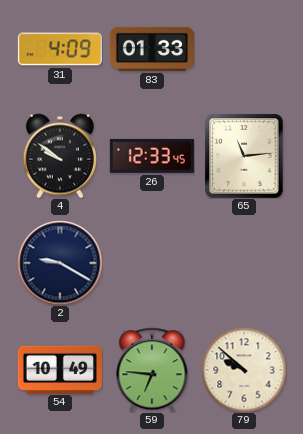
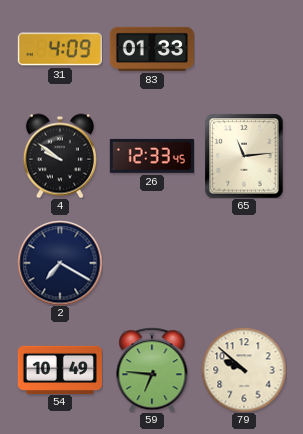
2: 9:20 -> 7:20
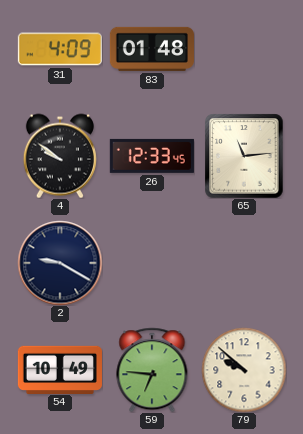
83: 01:33 -> 01:48
2: 7:20 -> 9:20
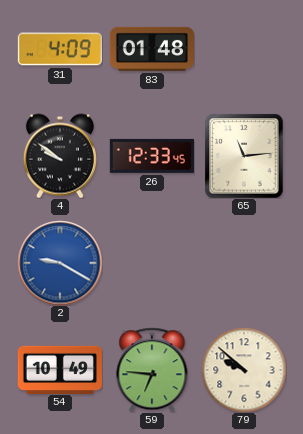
2 dial: navy -> blue
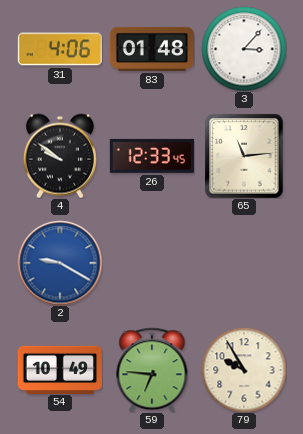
31: 4:09 -> 4:06
3: none -> 3:07
79: 9:52 -> 9:55
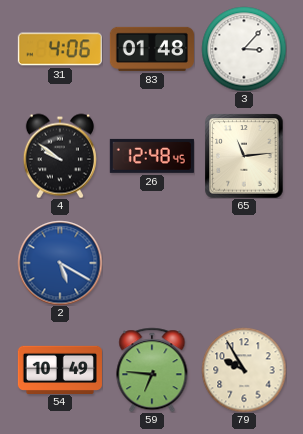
26: 12:33 -> 12:48
2: 9:20 -> 5:20
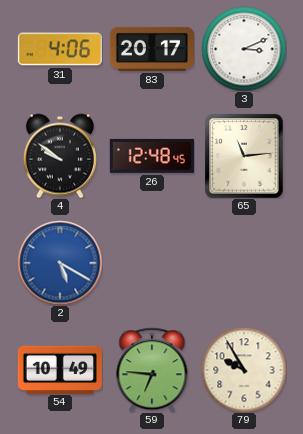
83: 01:48 -> 20:17
3: 3:07 -> 3:11
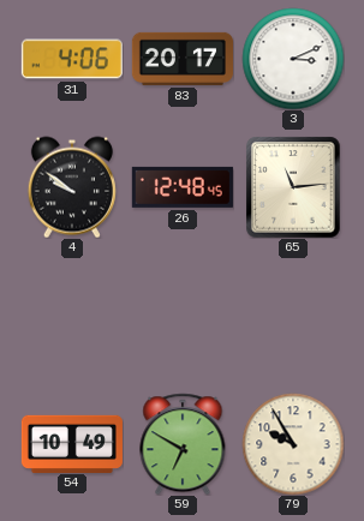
2: 5:20 -> none
59: 6:46 -> 6:50
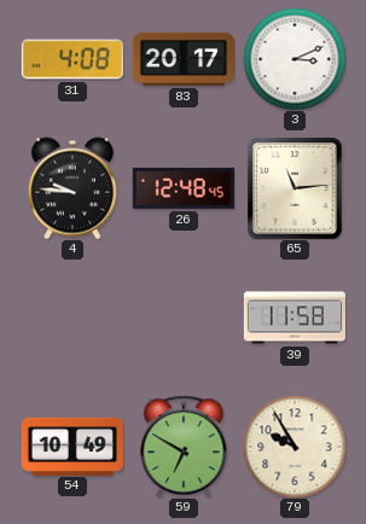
31: 4:06 -> 4:08
4: 9:51 -> 9:46
39: none -> 11:58
